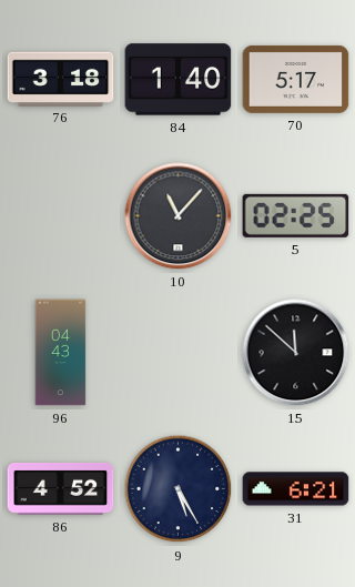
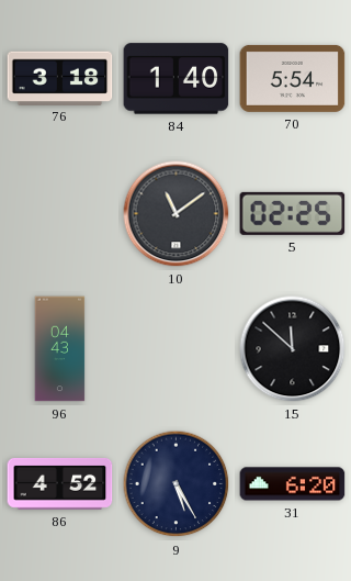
70: 5:17 -> 5:54
10: 11:07 -> 11:09
31: 6:21 -> 6:20
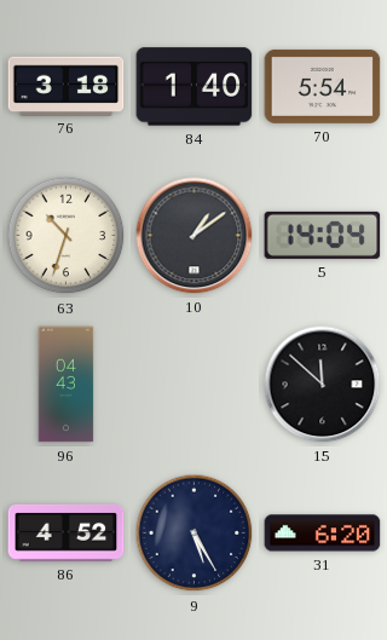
63: none -> 10:33
10: 11:09 -> 1:09
5: 02:25 -> 14:04
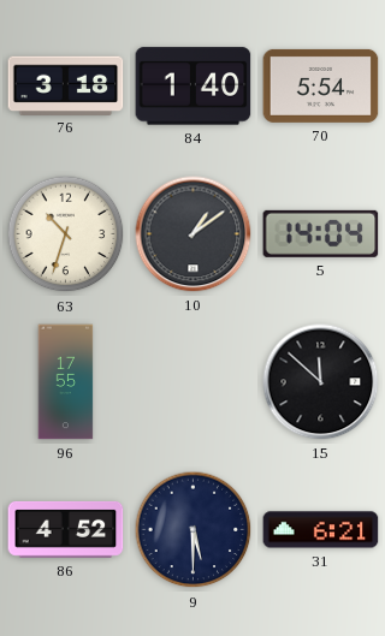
96: 04:43 -> 17:55
9: 5:25 -> 5:30
31: 6:20 -> 6:21
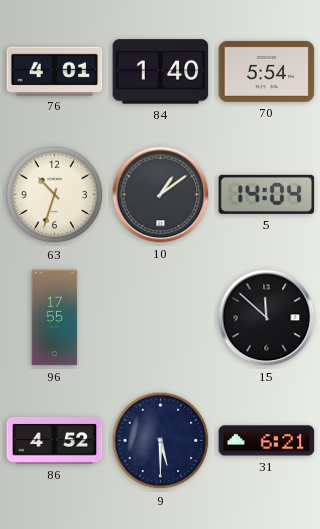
76: 3:18 -> 4:01
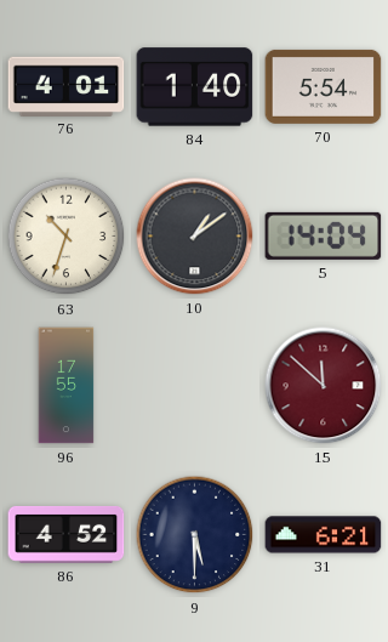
15 dial: black -> burgundy
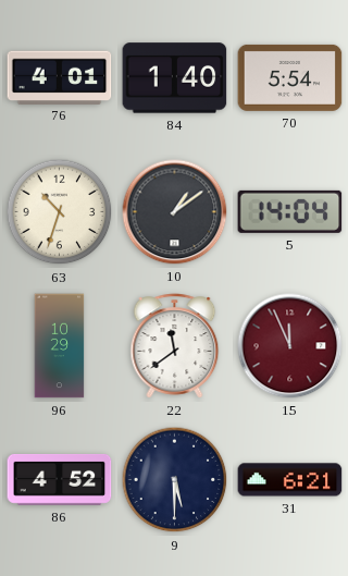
96: 17:55 -> 10:29
22: none -> 11:39
15: 11:52 -> 11:56
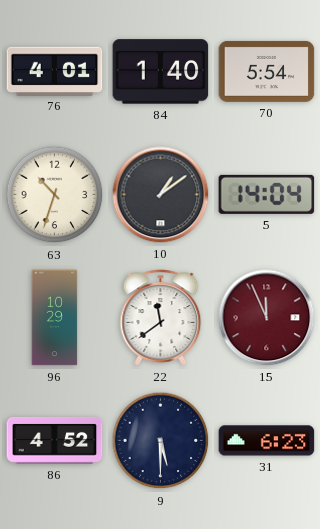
31: 6:21 -> 6:23
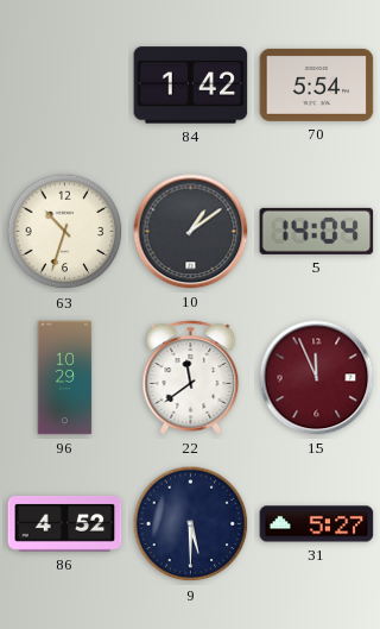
76: 4:01 -> none
84: 1:40 -> 1:42
31: 6:23 -> 5:27
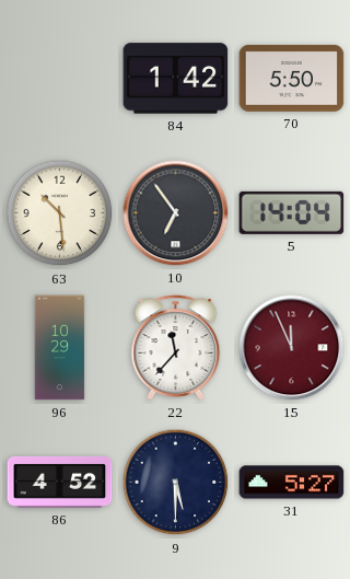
70: 5:54 -> 5:50
63: 10:33 -> 10:29
10: 1:09 -> 6:54
22: 11:39 -> 11:37
